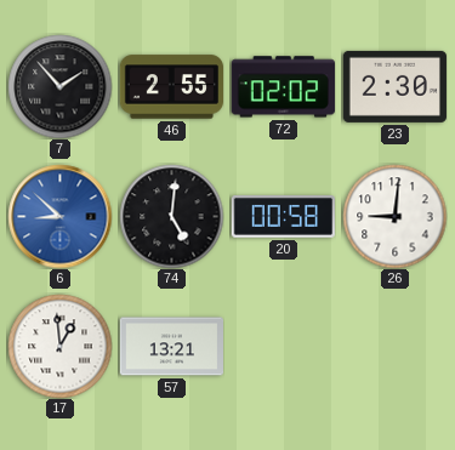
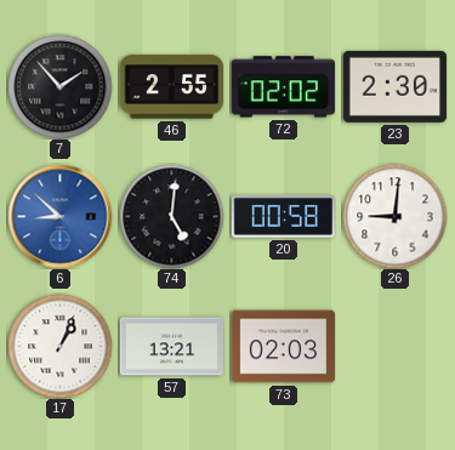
17: 12:59 -> 1:04
73: none -> 02:03
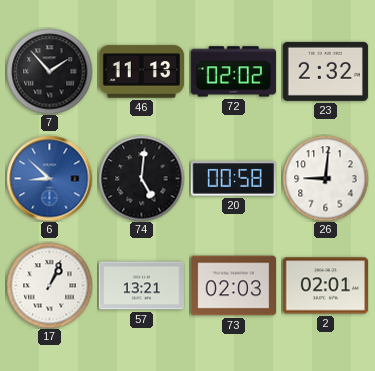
46: 2:55 -> 11:13
23: 2:30 -> 2:32
2: none -> 02:01
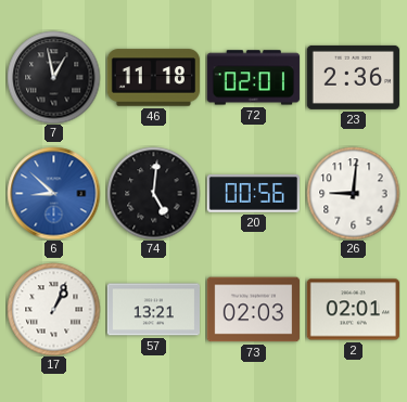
7: 1:53 -> 12:58
46: 11:13 -> 11:18
72: 02:02 -> 02:01
23: 2:32 -> 2:36
20: 00:58 -> 00:56
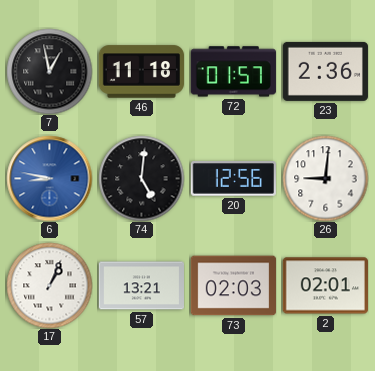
72: 02:01 -> 01:57
6: 8:52 -> 8:47
20: 00:56 -> 12:56
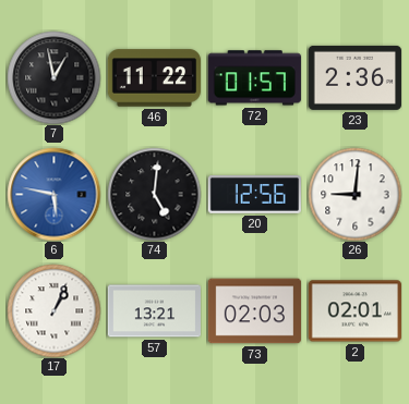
46: 11:18 -> 11:22
6: 8:47 -> 5:47
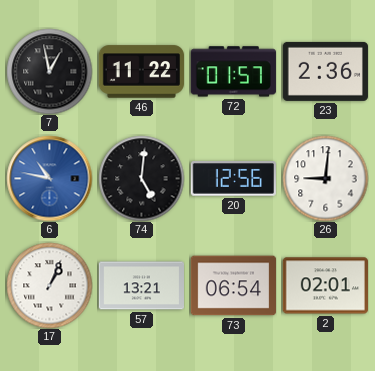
6: 5:47 -> 10:47
73: 02:03 -> 06:54
